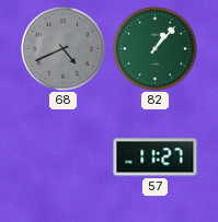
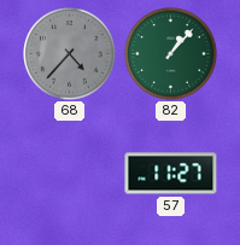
68: 4:41 -> 4:37
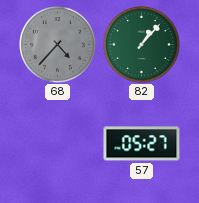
57: 11:27 -> 05:27
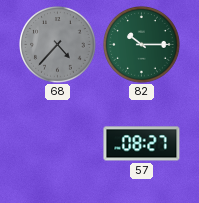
82: 1:07 -> 10:15
57: 05:27 -> 08:27
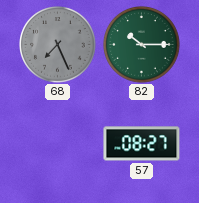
68: 4:37 -> 7:26
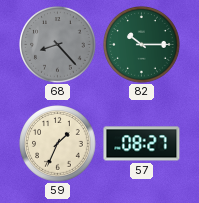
68: 7:26 -> 8:23
59: none -> 1:34
